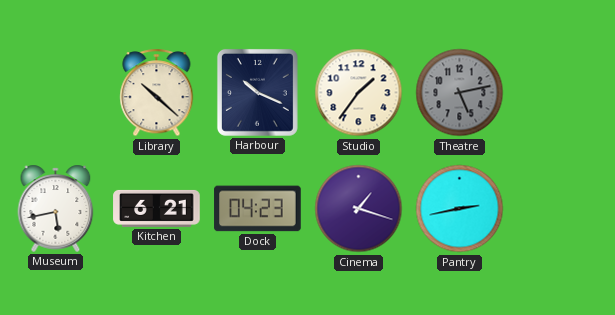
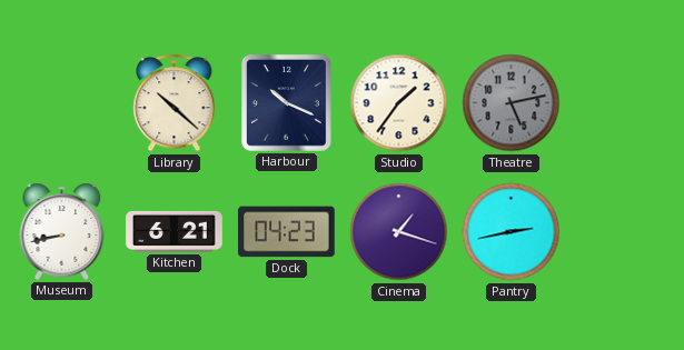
Museum: 5:43 -> 8:43
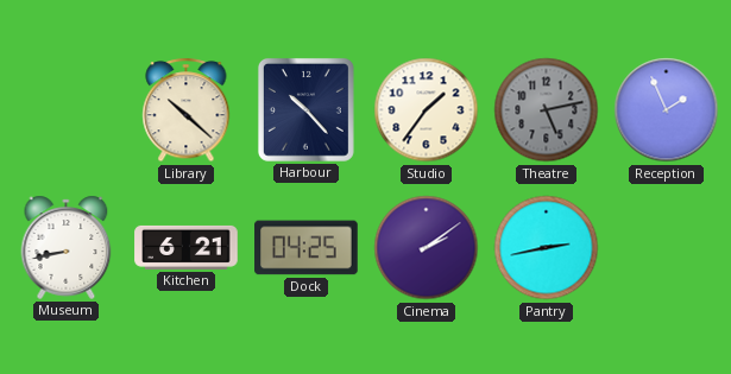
Harbour: 10:19 -> 10:23
Reception: none -> 1:56
Dock: 04:23 -> 04:25
Cinema: 1:18 -> 2:09
